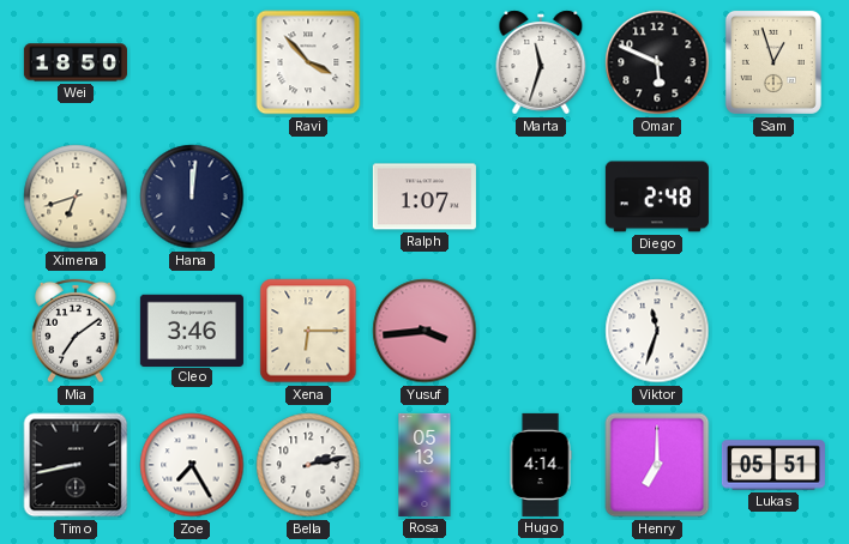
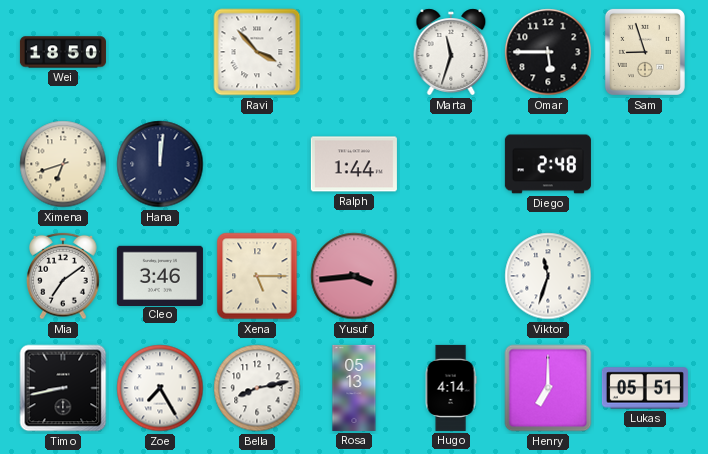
Omar: 5:49 -> 5:45
Sam: 12:57 -> 8:57
Ralph: 1:07 -> 1:44
Xena: 6:15 -> 5:15
Bella: 2:13 -> 8:13
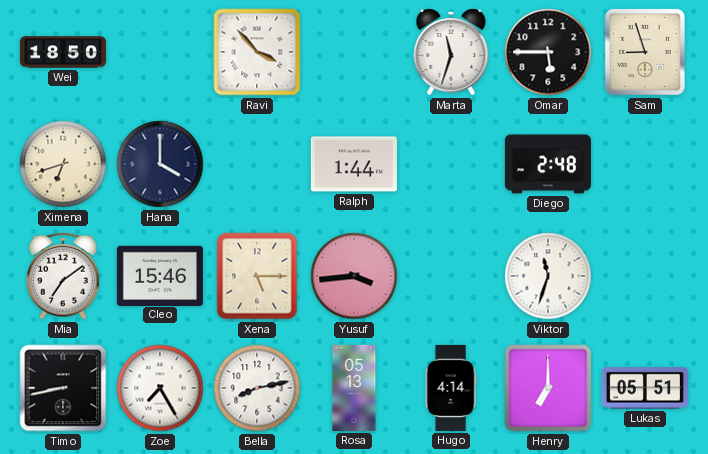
Hana: 12:01 -> 4:00
Cleo: 3:46 -> 15:46
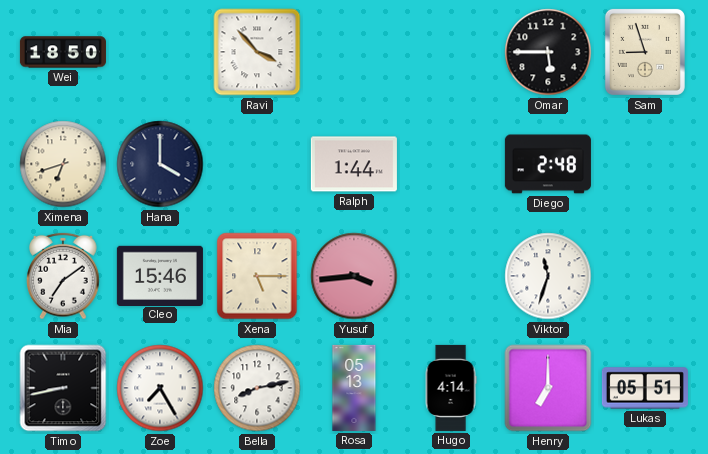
Marta: 11:33 -> none
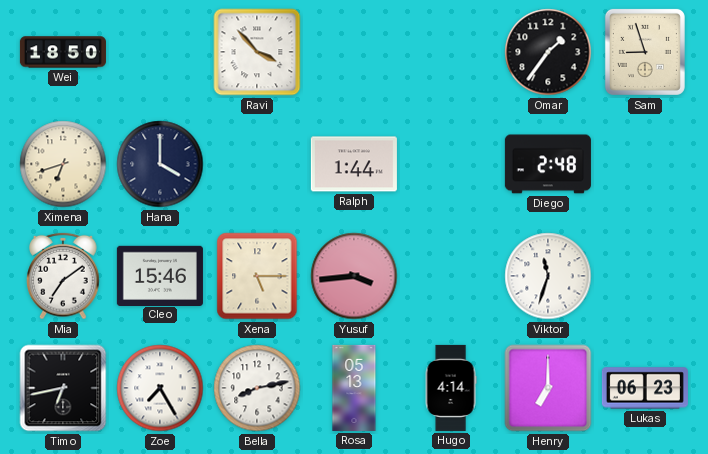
Omar: 5:45 -> 1:36
Timo: 8:43 -> 6:43
Lukas: 05:51 -> 06:23
